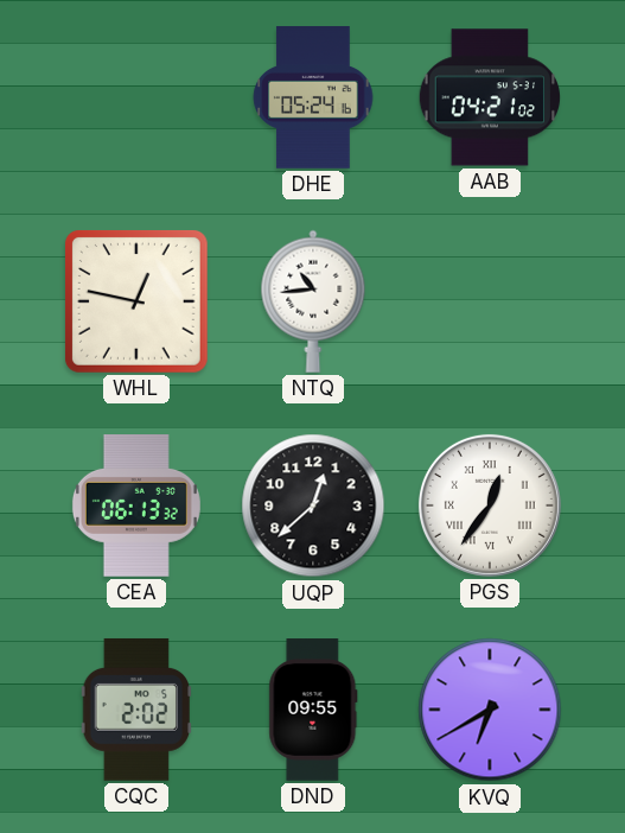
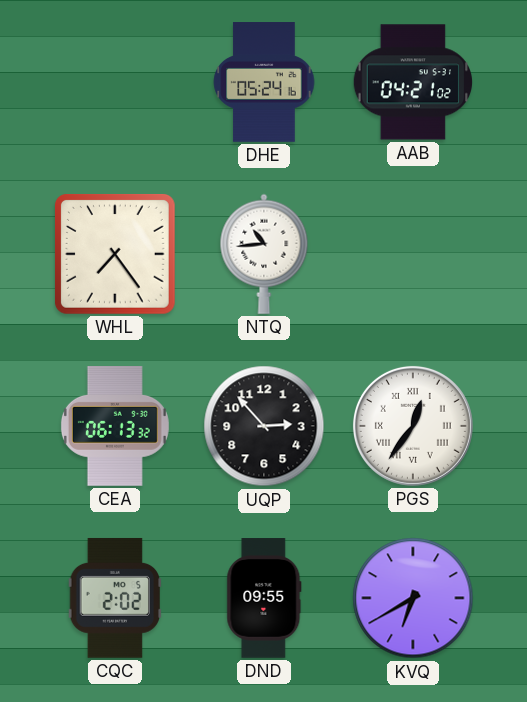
WHL: 12:47 -> 7:24
UQP: 12:38 -> 2:53
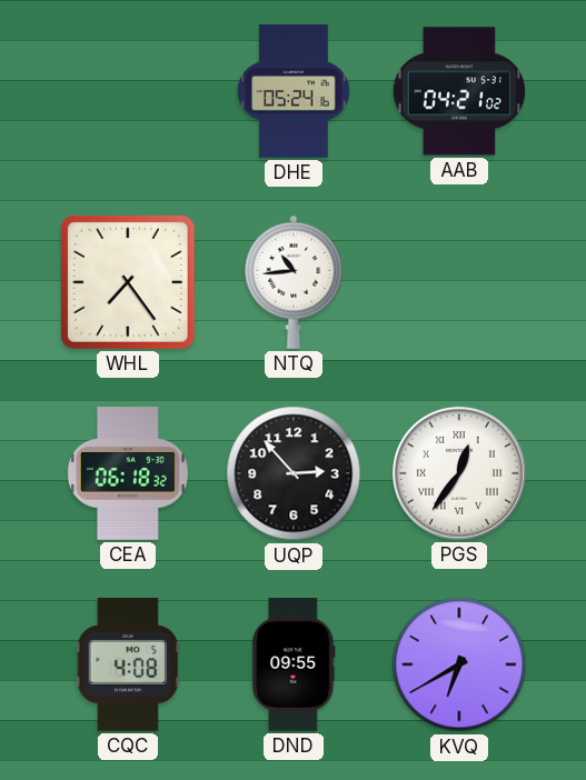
CEA: 06:13 -> 06:18
CQC: 2:02 -> 4:08
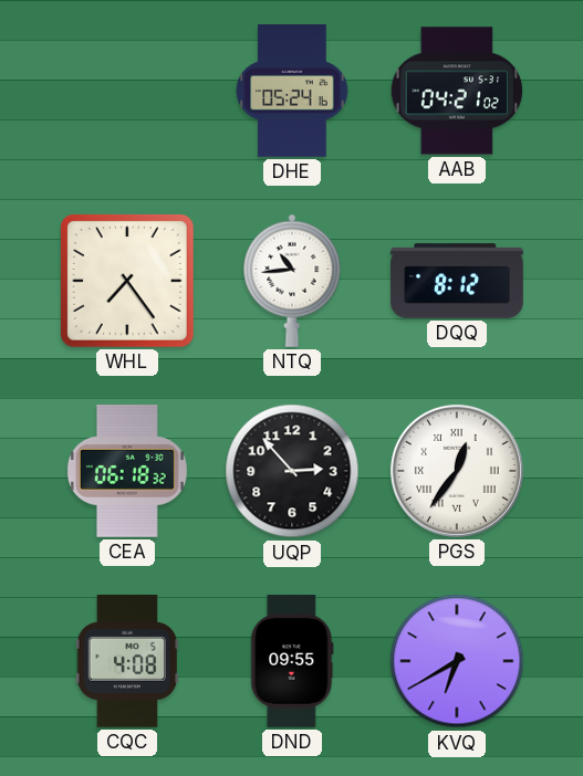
DQQ: none -> 8:12
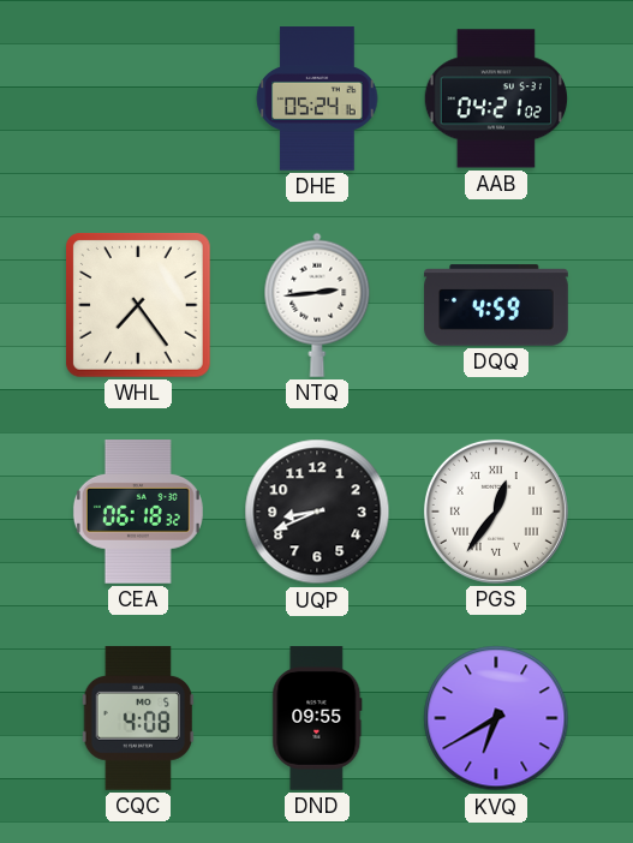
NTQ: 10:44 -> 2:44
DQQ: 8:12 -> 4:59
UQP: 2:53 -> 8:41
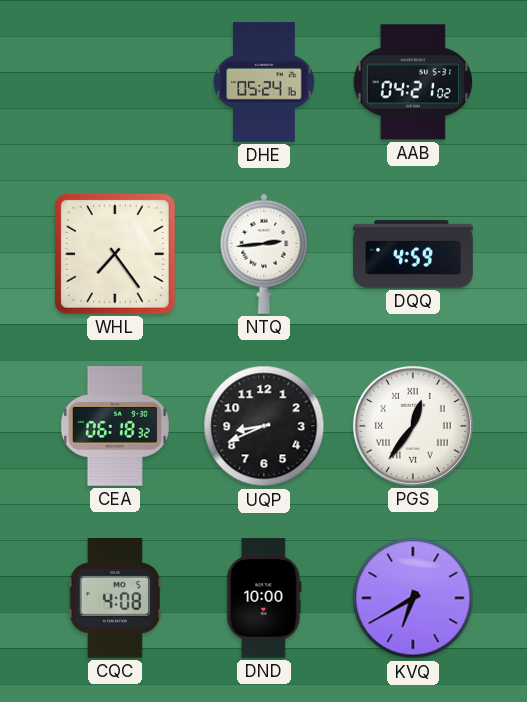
DND: 09:55 -> 10:00
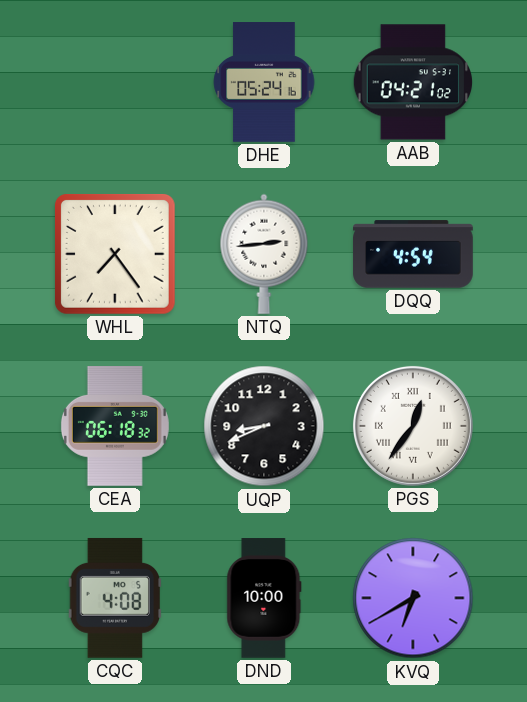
DQQ: 4:59 -> 4:54
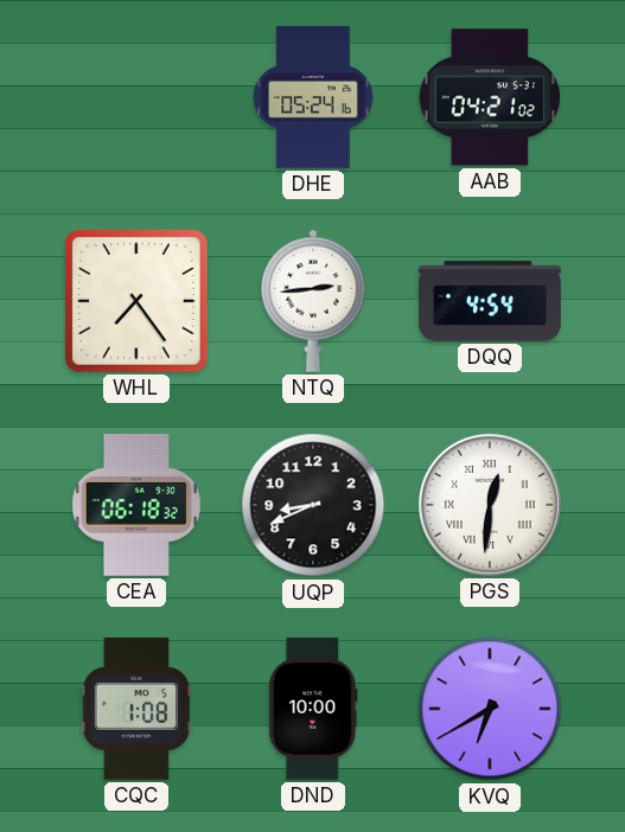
PGS: 12:36 -> 12:31
CQC: 4:08 -> 1:08
